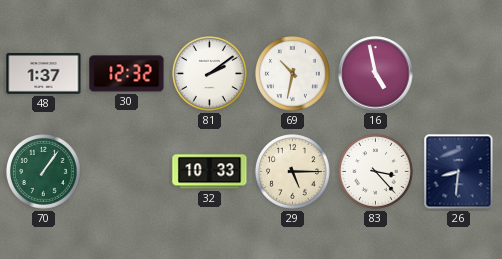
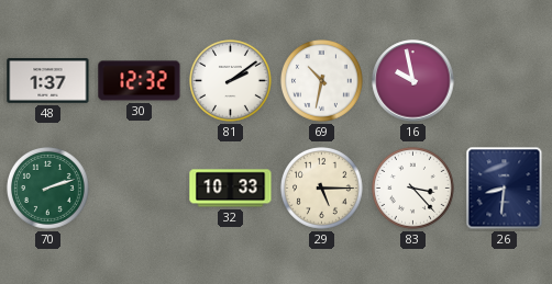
16: 4:58 -> 9:58
70: 1:06 -> 2:12
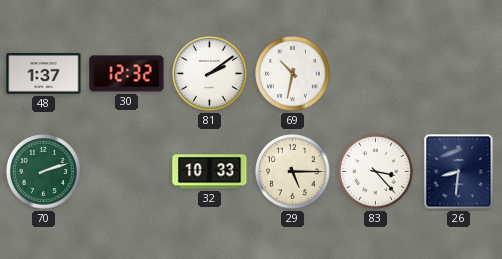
16: 9:58 -> none
